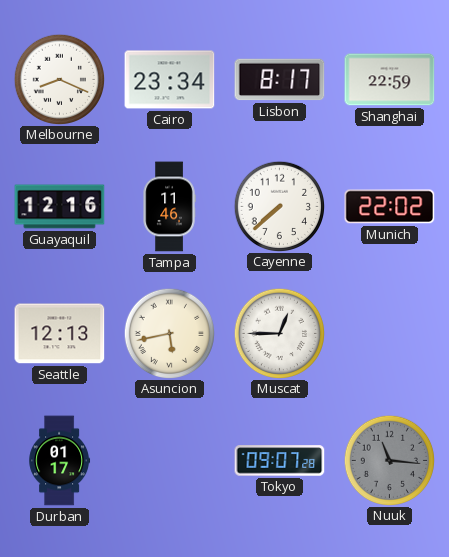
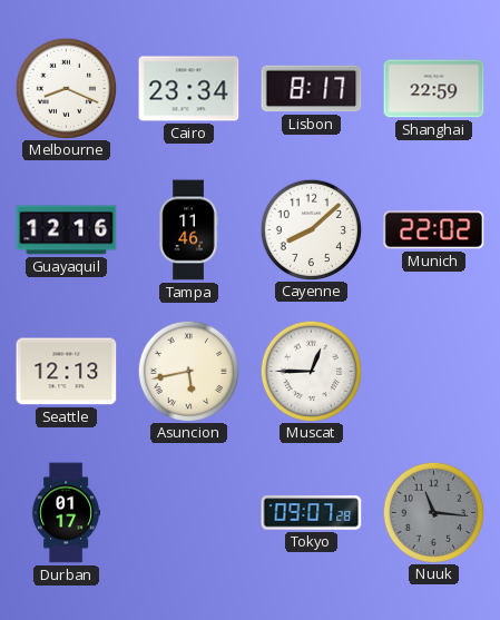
Cayenne: 7:38 -> 8:08
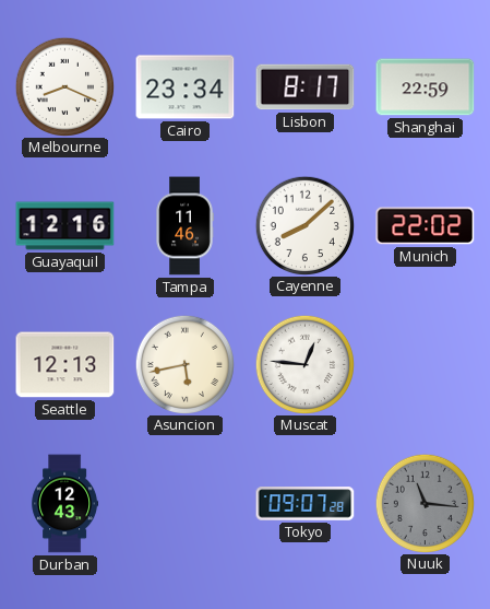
Muscat: 12:45 -> 12:46
Durban: 01:17 -> 12:43
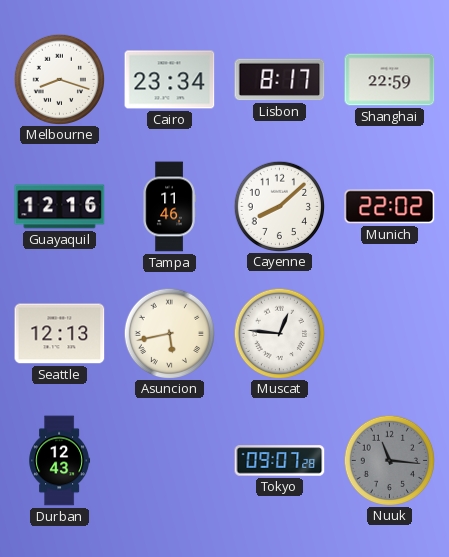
Melbourne: 8:19 -> 8:18
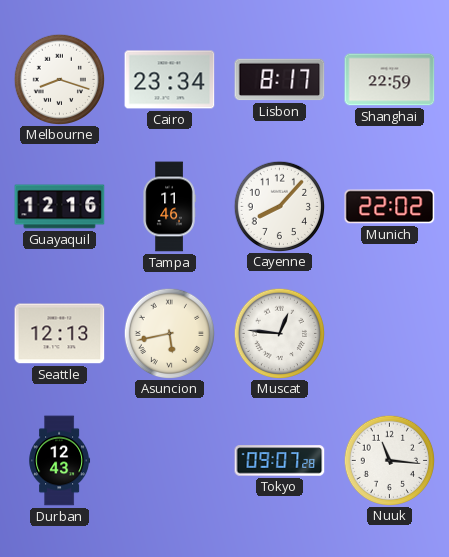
Cayenne: 8:08 -> 8:07
Nuuk dial: grey -> white
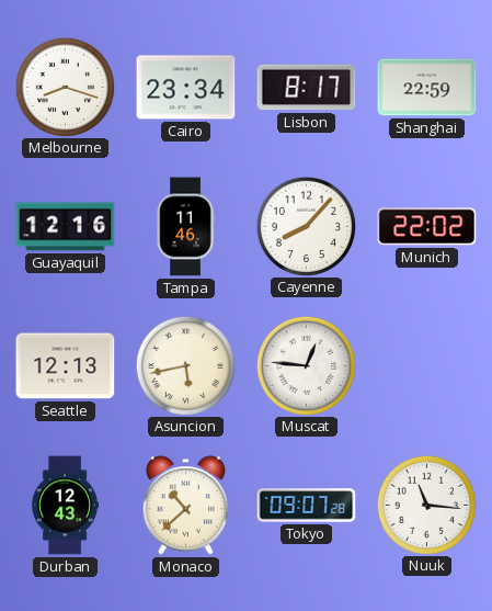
Monaco: none -> 10:38
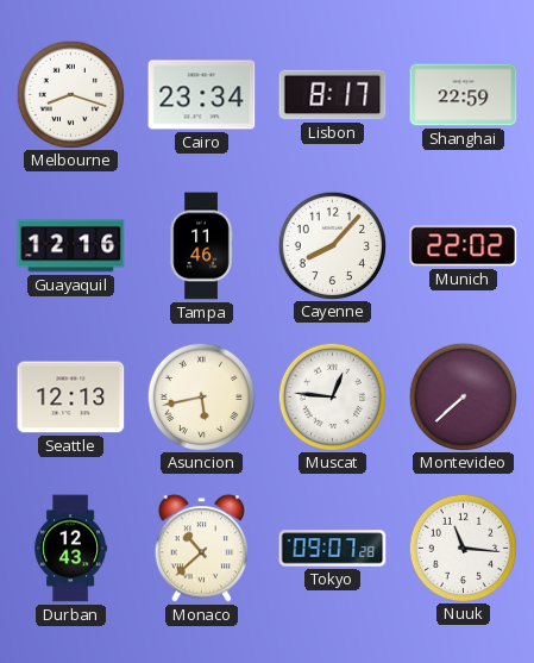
Montevideo: none -> 7:38
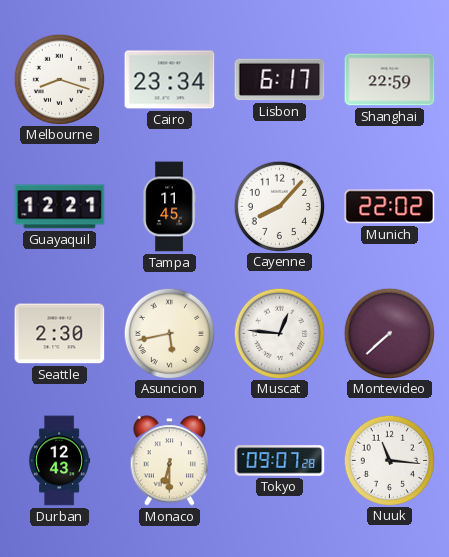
Lisbon: 8:17 -> 6:17
Guayaquil: 12:16 -> 12:21
Tampa: 11:46 -> 11:45
Seattle: 12:13 -> 2:30
Monaco: 10:38 -> 6:30
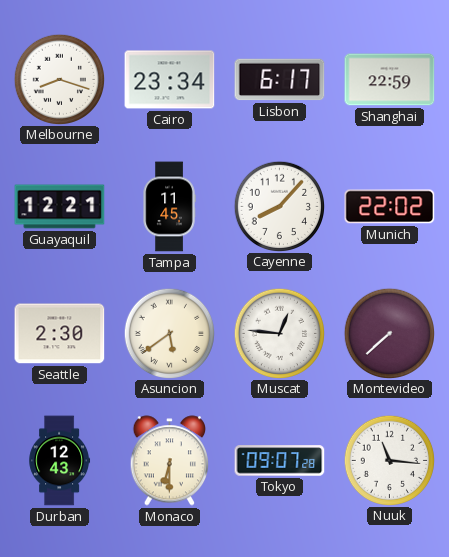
Asuncion: 5:43 -> 5:39
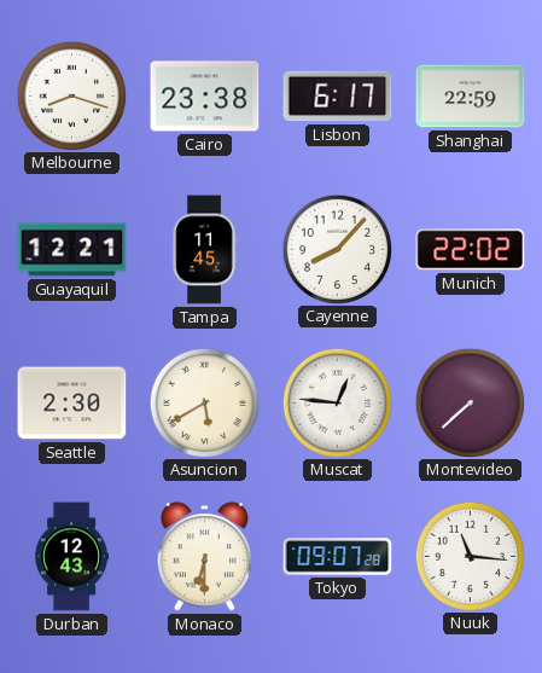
Cairo: 23:34 -> 23:38
Asuncion: 5:39 -> 5:40
